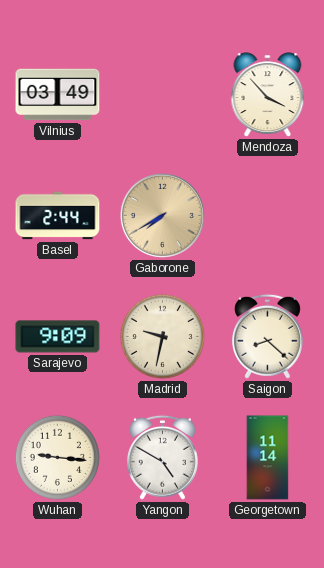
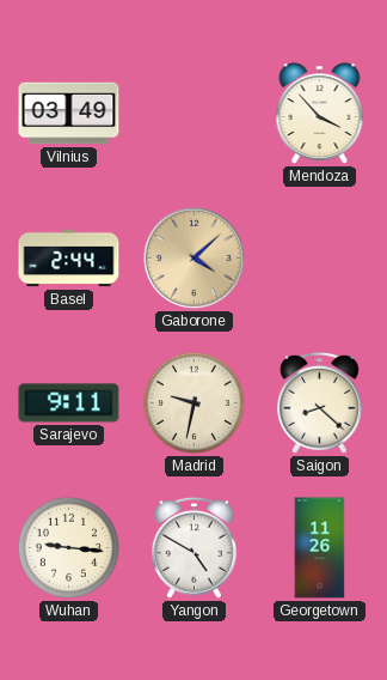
Gaborone: 7:40 -> 4:08
Sarajevo: 9:09 -> 9:11
Georgetown: 11:14 -> 11:26
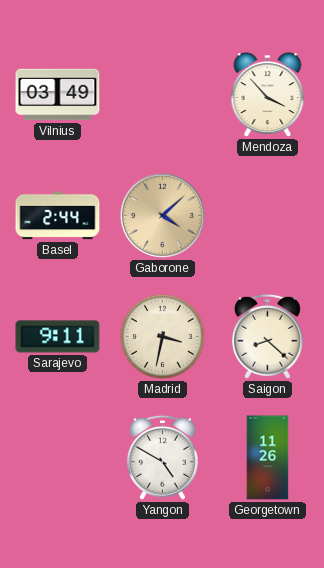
Madrid: 9:32 -> 3:32
Wuhan: 9:16 -> none
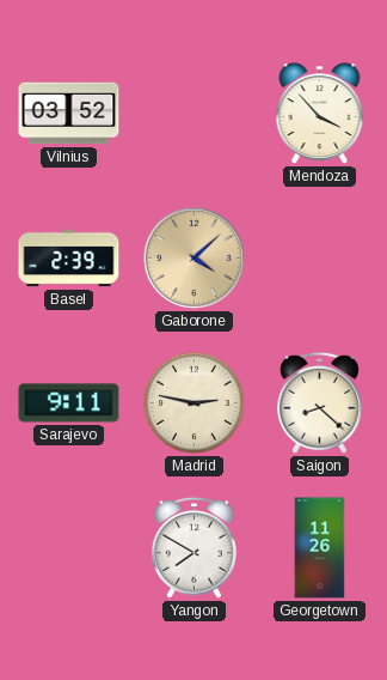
Vilnius: 03:49 -> 03:52
Basel: 2:44 -> 2:39
Madrid: 3:32 -> 2:47
Yangon: 4:50 -> 7:50
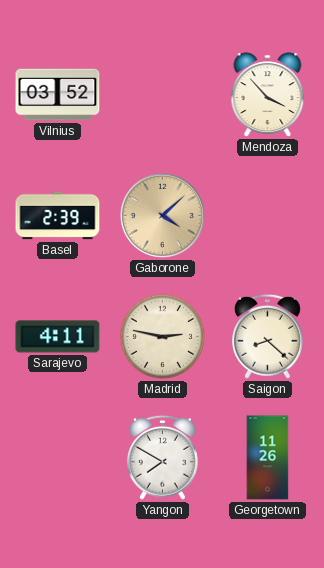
Sarajevo: 9:11 -> 4:11
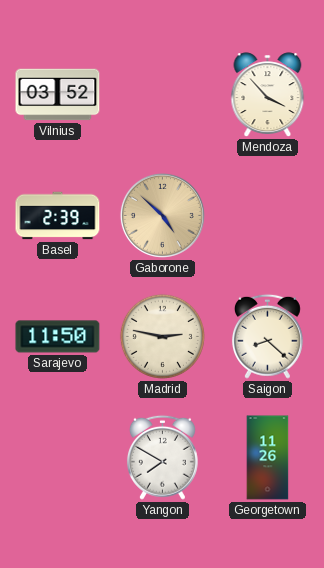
Gaborone: 4:08 -> 4:52
Sarajevo: 4:11 -> 11:50
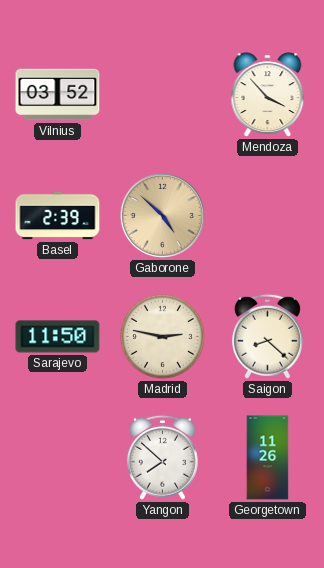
Yangon: 7:50 -> 7:52
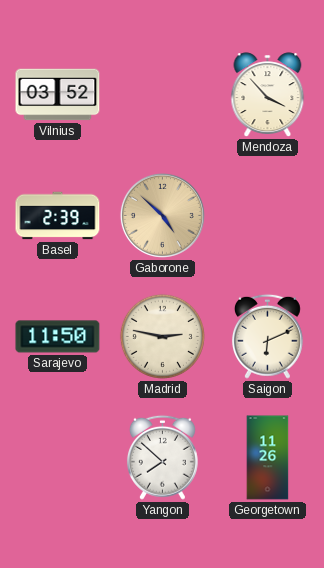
Saigon: 8:22 -> 6:11
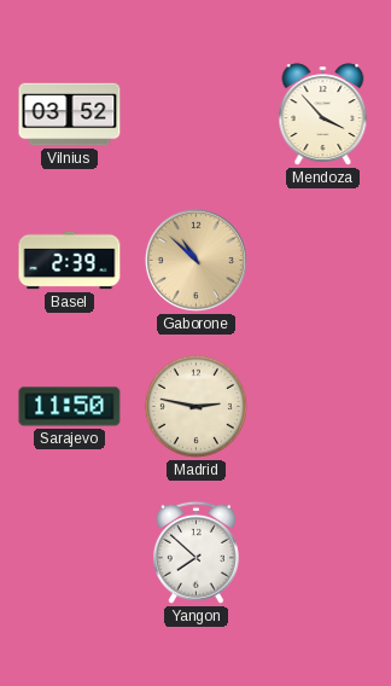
Gaborone: 4:52 -> 10:52
Saigon: 6:11 -> none
Georgetown: 11:26 -> none
